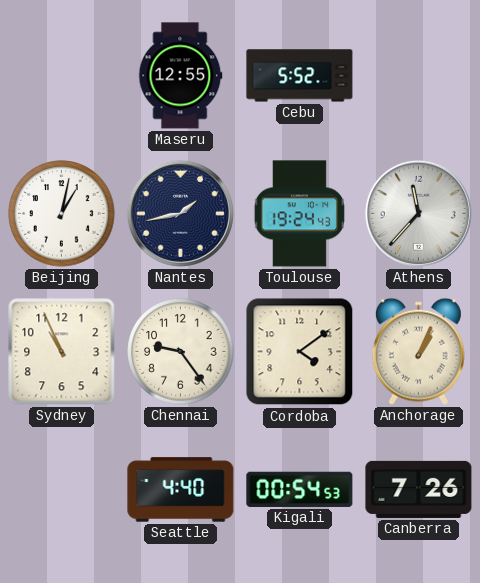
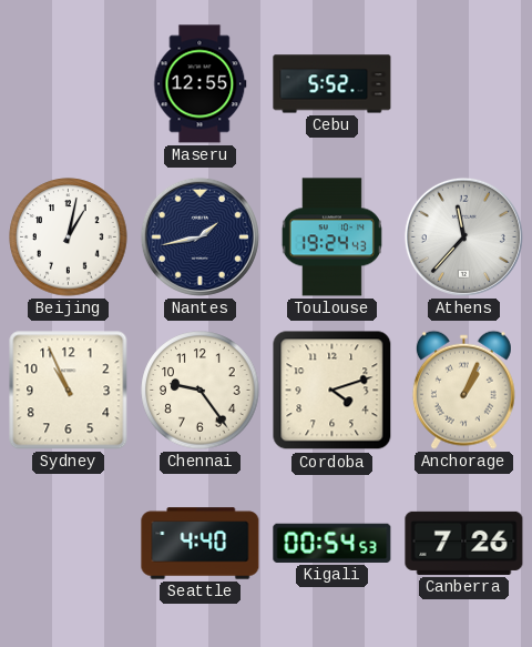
Cordoba: 4:09 -> 4:12
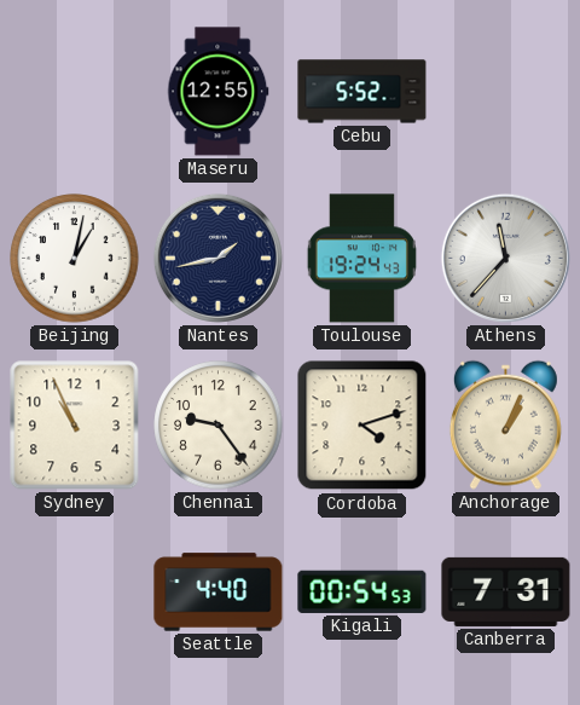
Canberra: 7:26 -> 7:31
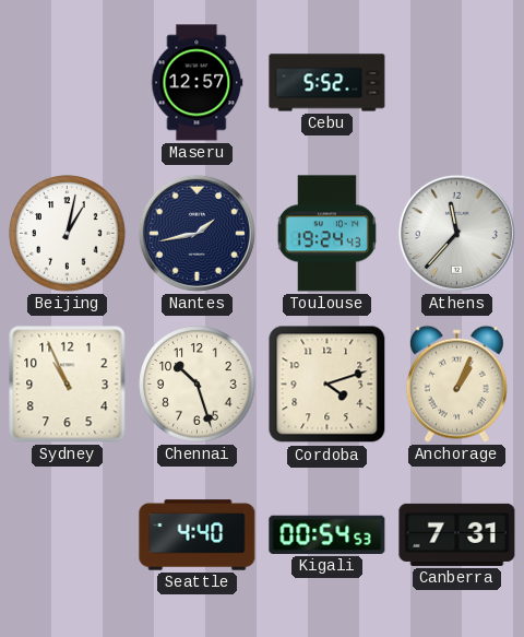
Maseru: 12:55 -> 12:57
Chennai: 9:24 -> 10:27
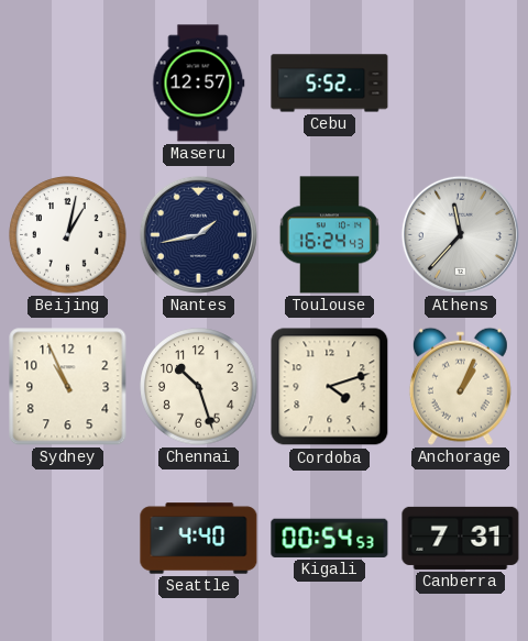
Toulouse: 19:24 -> 16:24
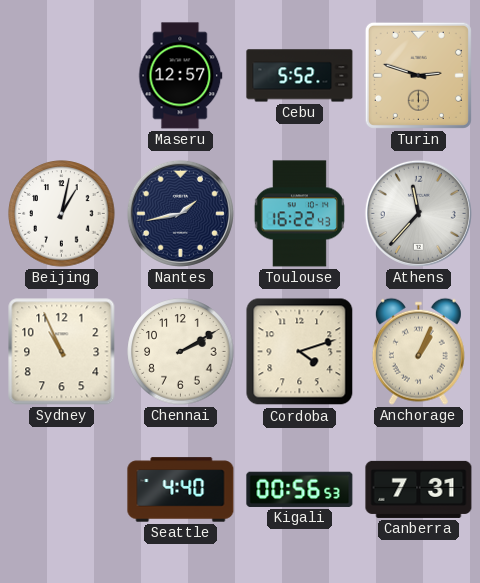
Turin: none -> 2:48
Toulouse: 16:24 -> 16:22
Chennai: 10:27 -> 2:10
Kigali: 00:54 -> 00:56
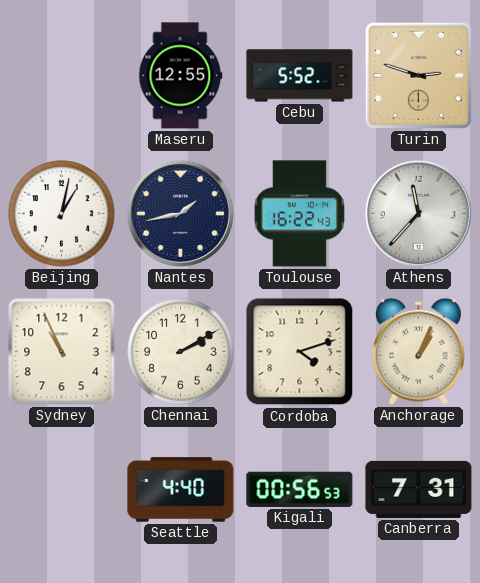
Maseru: 12:57 -> 12:55
